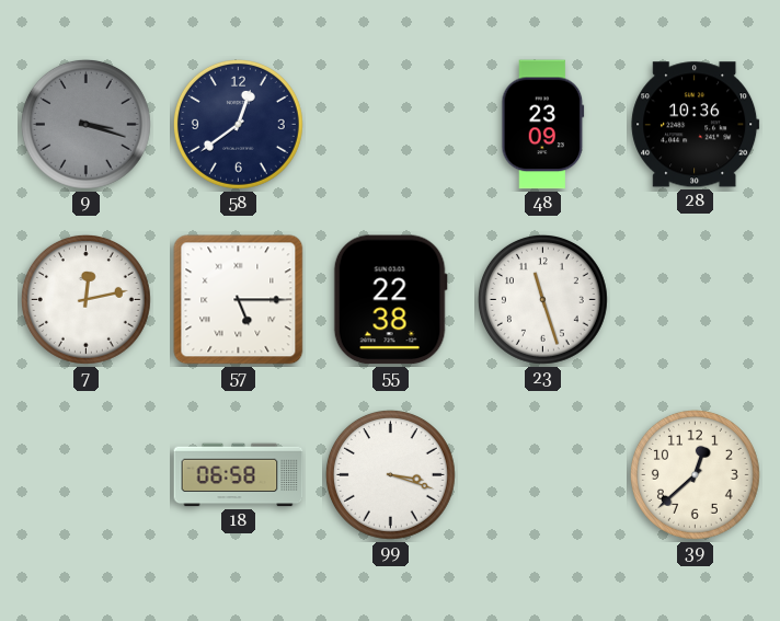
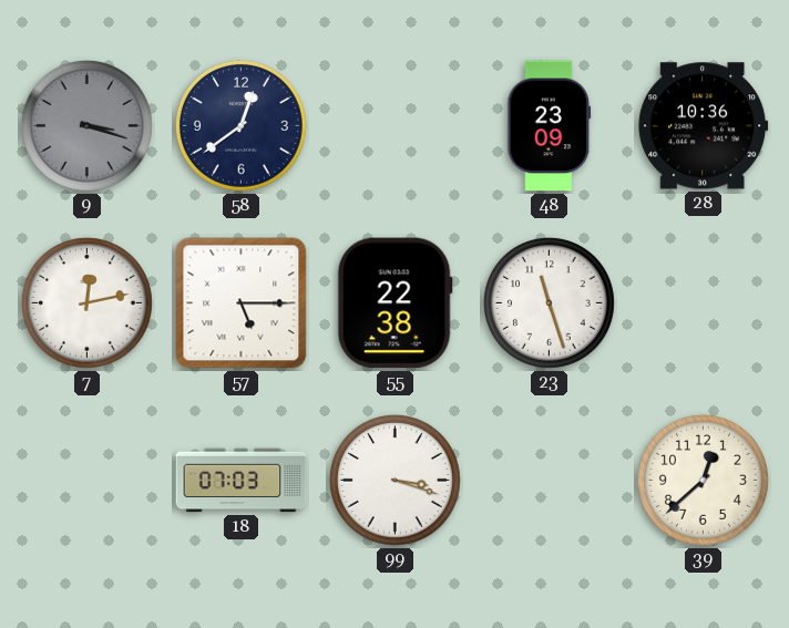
18: 06:58 -> 07:03
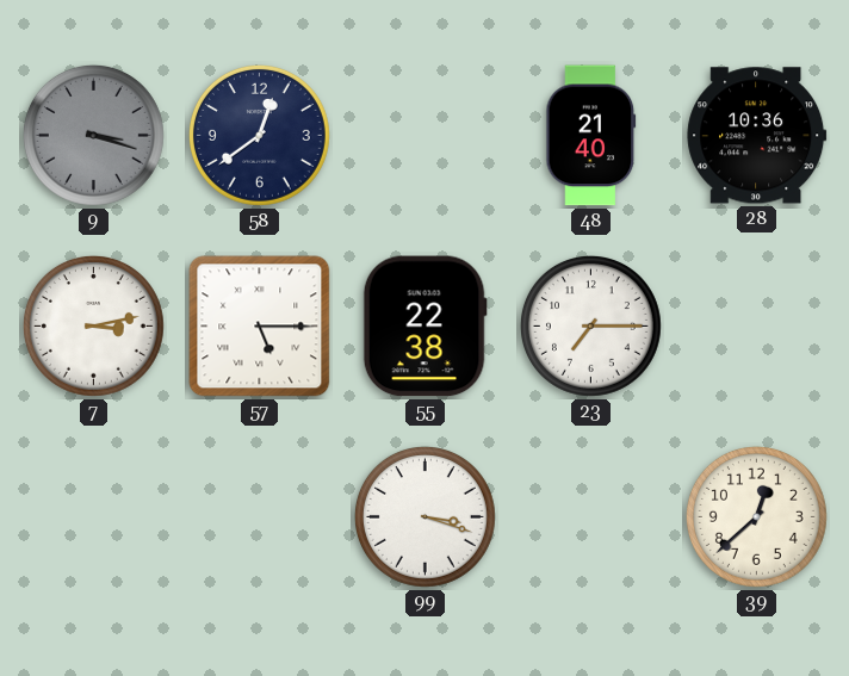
48: 23:09 -> 21:40
7: 12:13 -> 3:13
23: 11:27 -> 7:15
18: 07:03 -> none
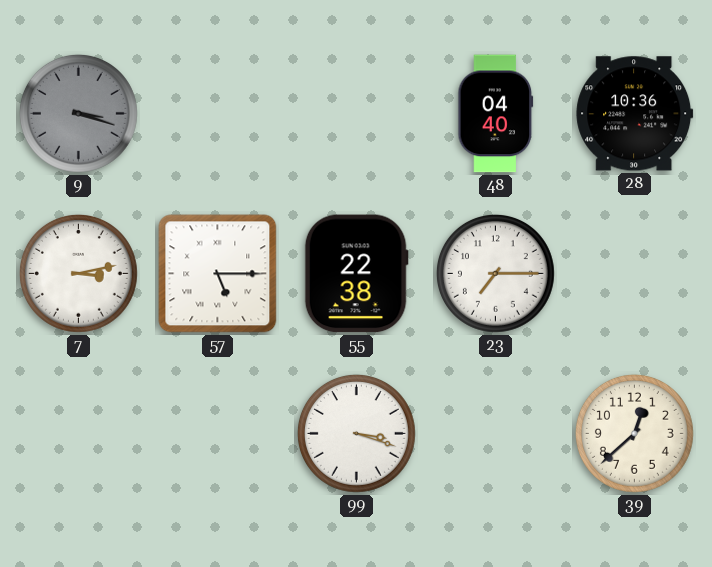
58: 12:39 -> none
48: 21:40 -> 04:40
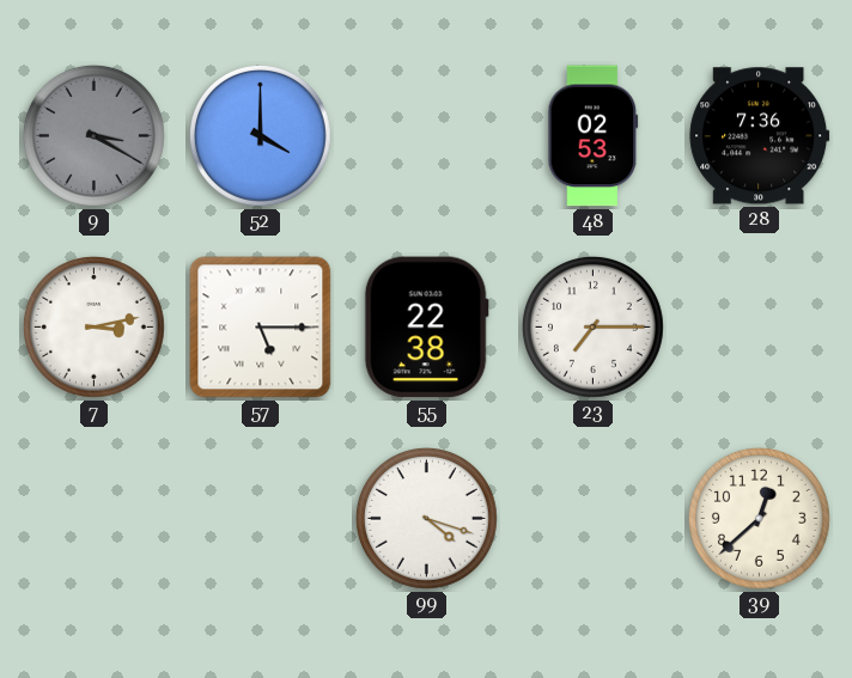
9: 3:18 -> 3:20
52: none -> 4:00
48: 04:40 -> 02:53
28: 10:36 -> 7:36
99: 3:18 -> 4:18
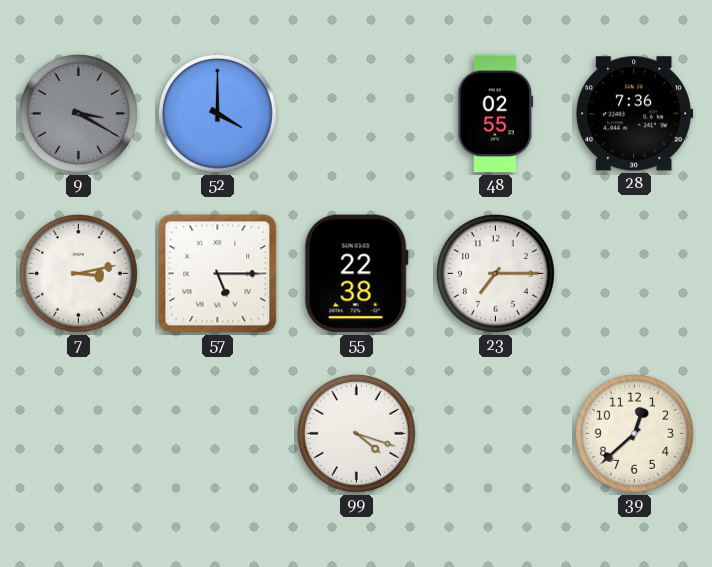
48: 02:53 -> 02:55
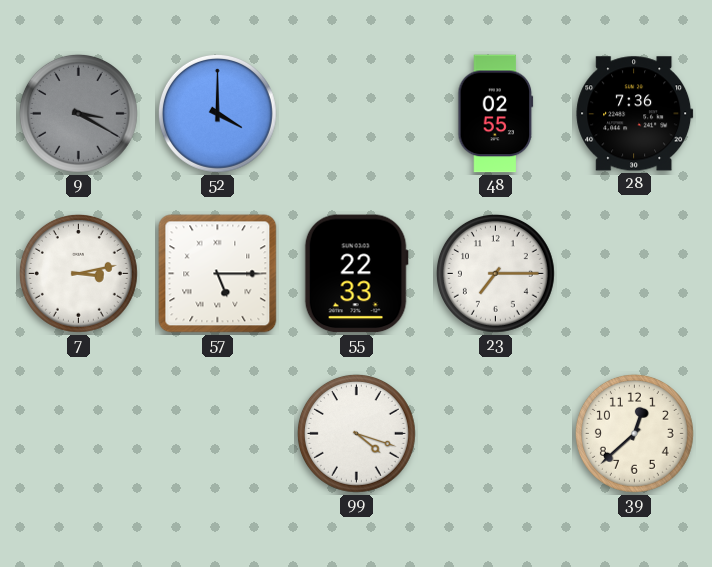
55: 22:38 -> 22:33
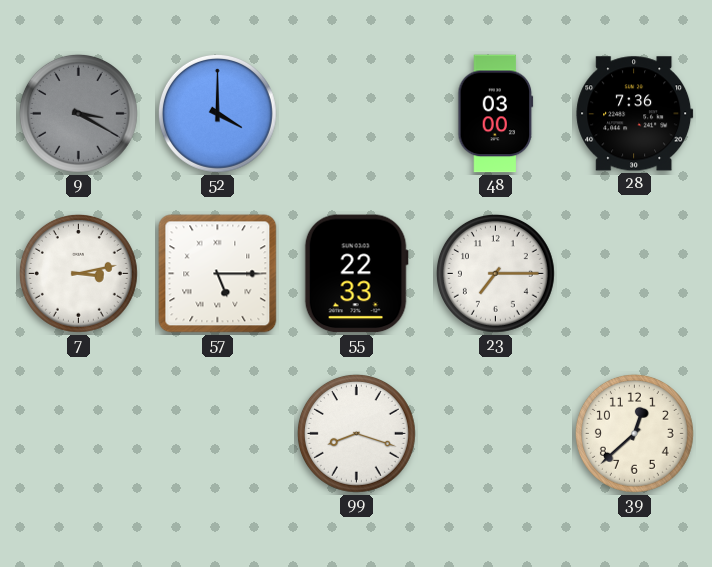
48: 02:55 -> 03:00
99: 4:18 -> 8:18
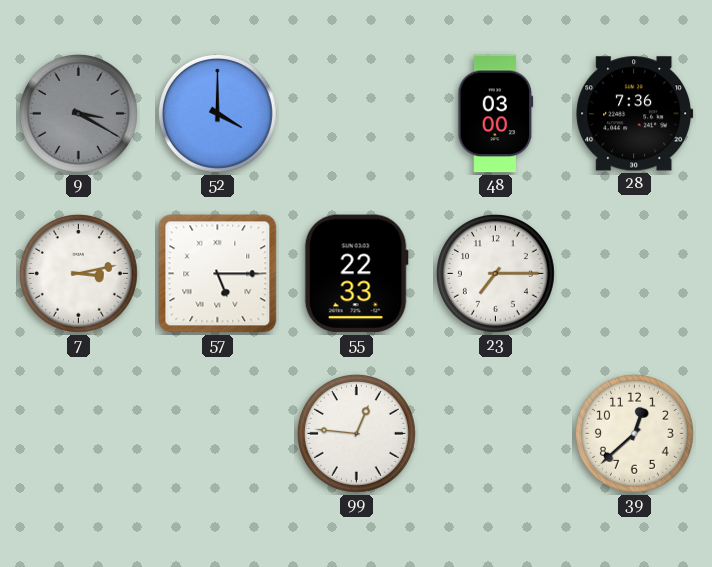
99: 8:18 -> 12:46
